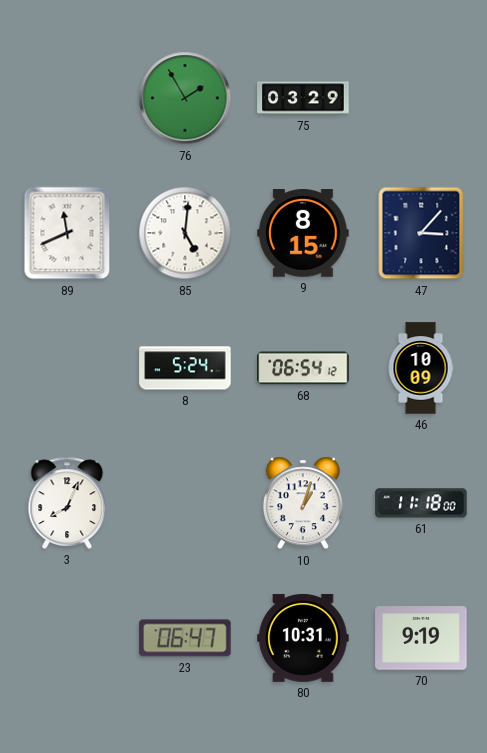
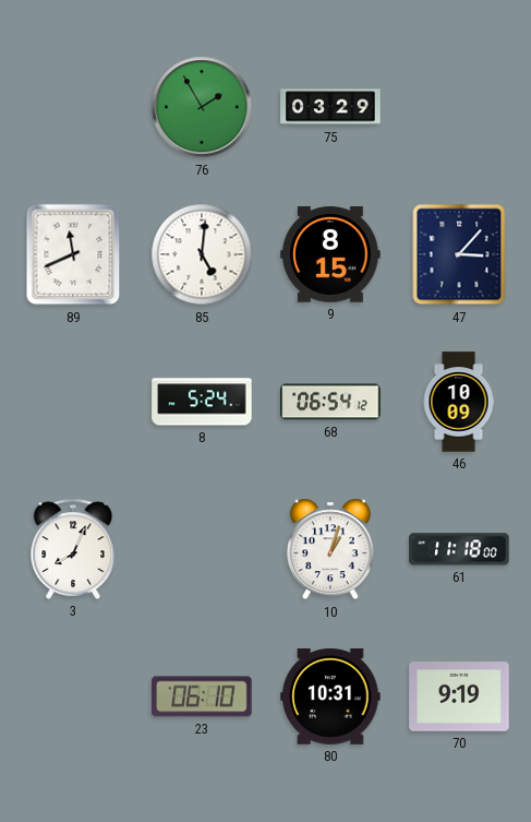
23: 06:47 -> 06:10
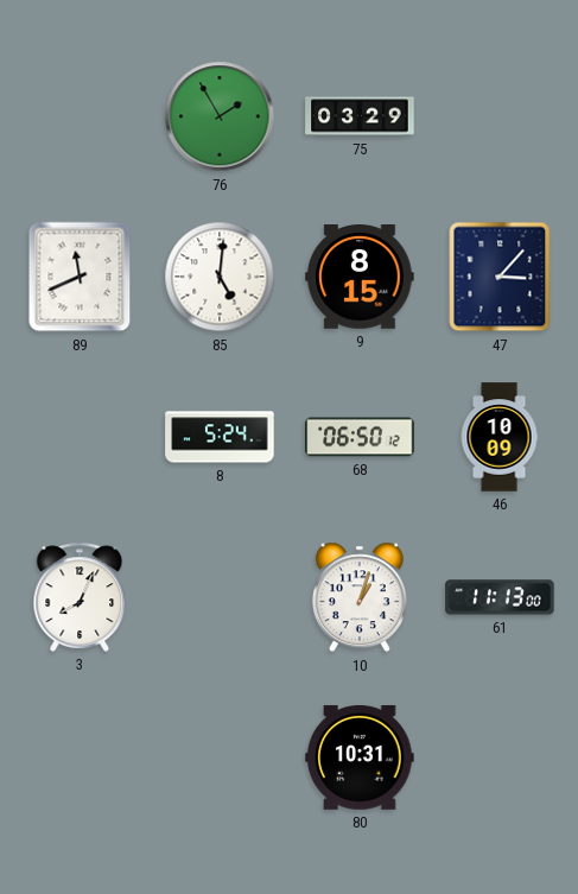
68: 06:54 -> 06:50
61: 11:18 -> 11:13
23: 06:10 -> none
70: 9:19 -> none
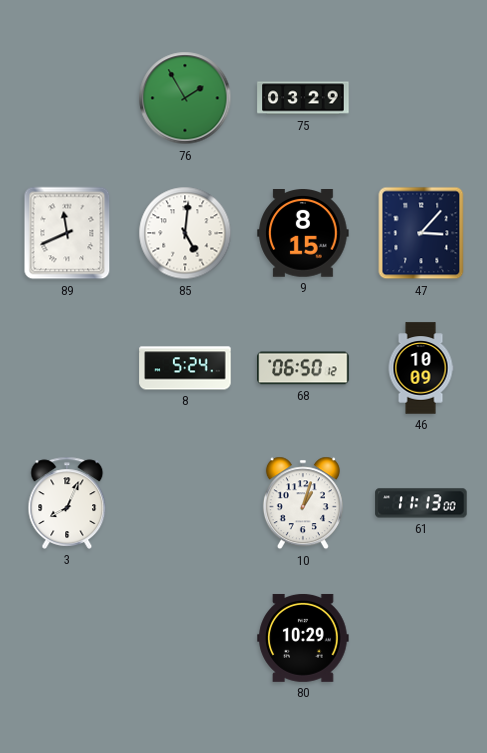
80: 10:31 -> 10:29
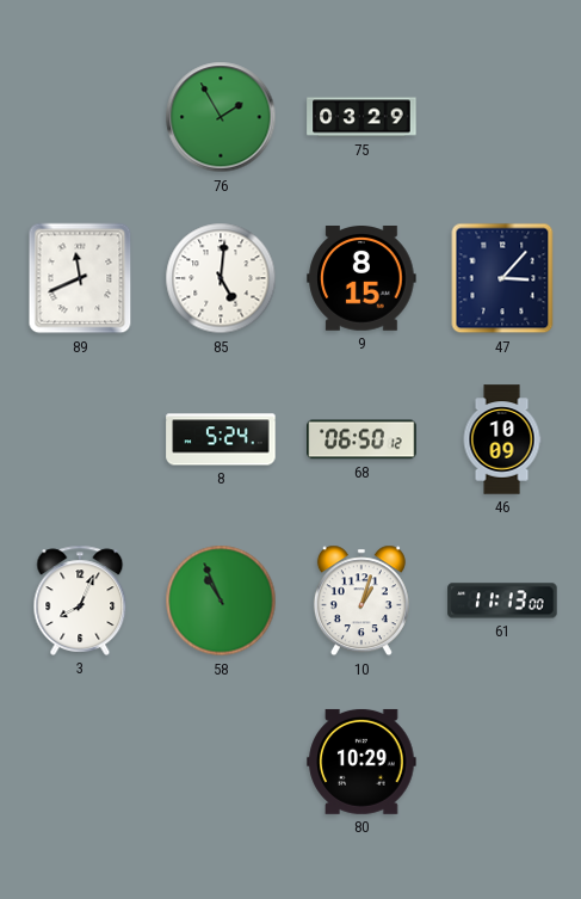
58: none -> 10:56
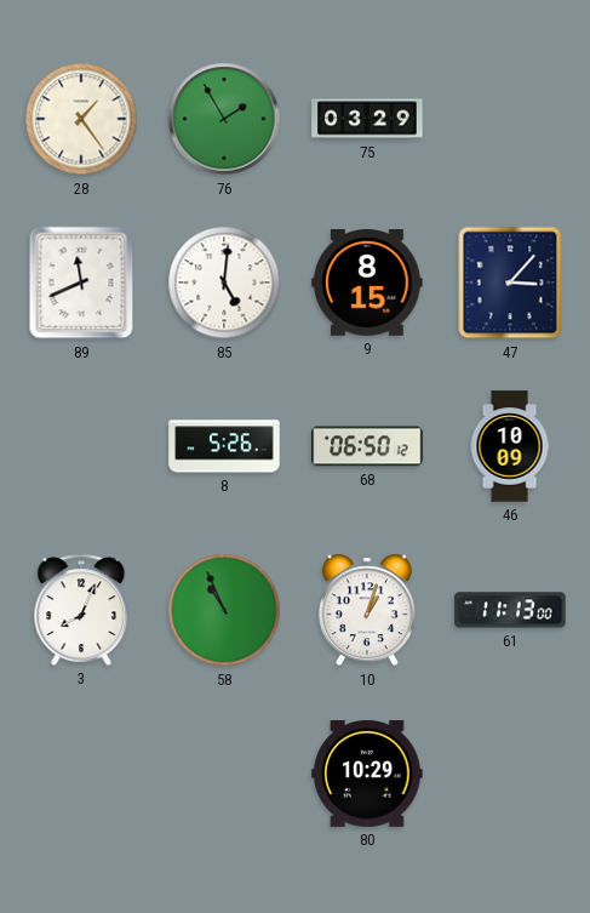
28: none -> 1:24
8: 5:24 -> 5:26
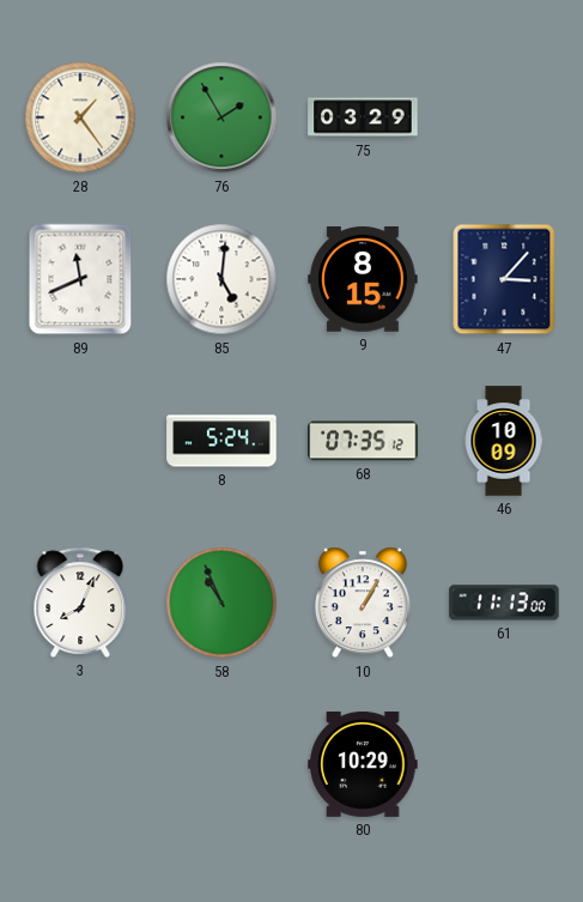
8: 5:26 -> 5:24
68: 06:50 -> 07:35
10: 1:03 -> 1:05
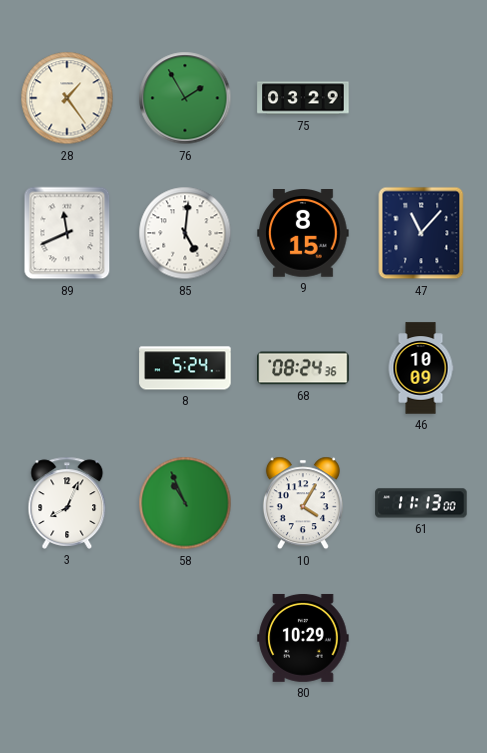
47: 3:07 -> 11:07
68: 07:35 -> 08:24
10: 1:05 -> 4:05
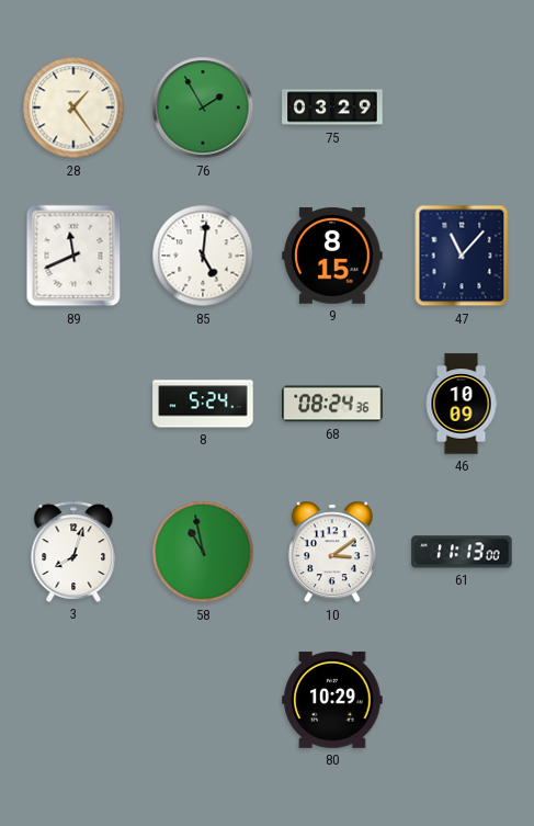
3: 8:04 -> 8:03
58: 10:56 -> 10:58
10: 4:05 -> 3:09
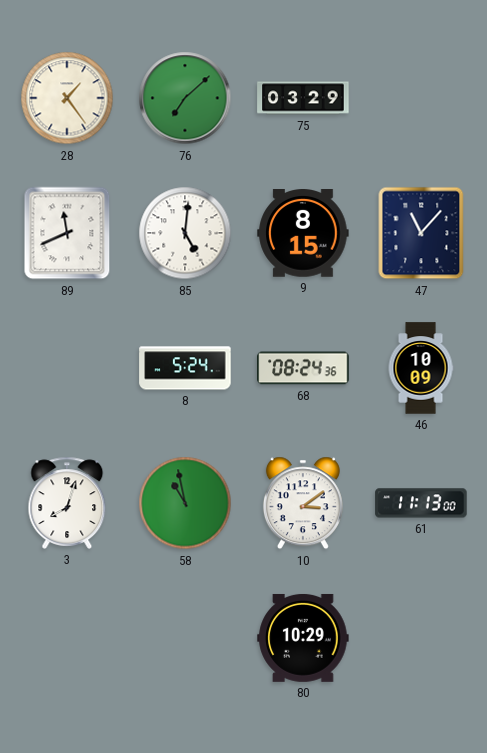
76: 1:55 -> 7:08
